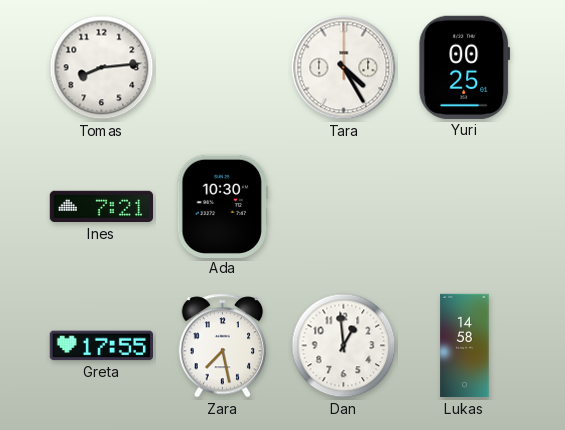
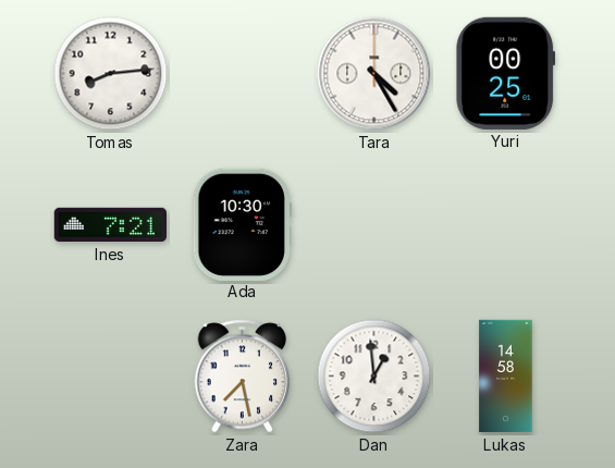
Greta: 17:55 -> none
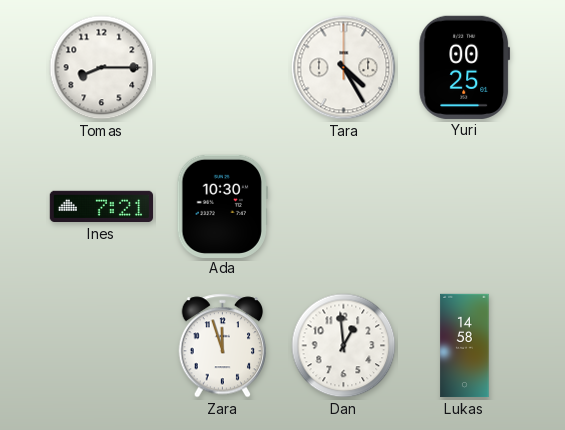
Tomas: 8:14 -> 8:15
Zara: 7:28 -> 11:57
